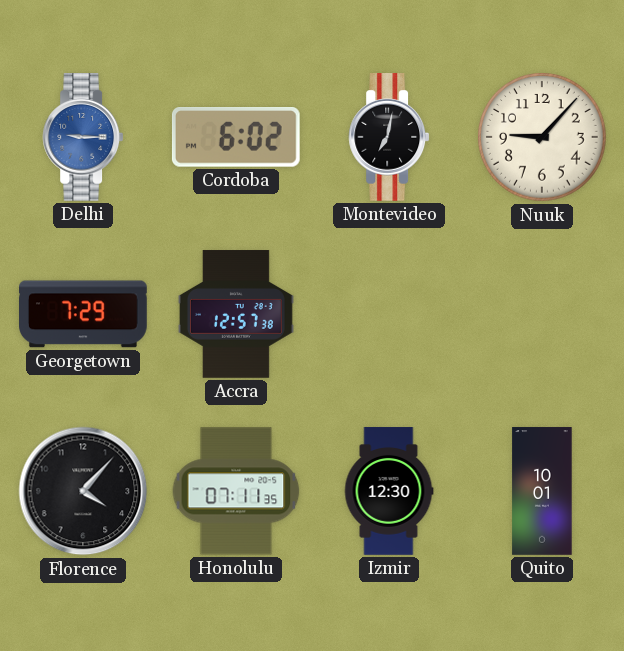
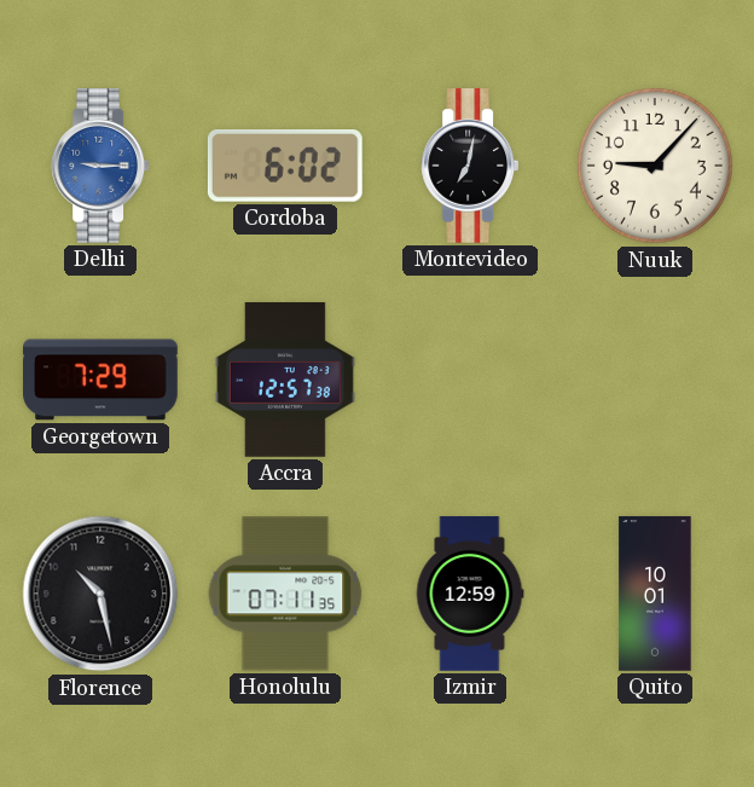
Florence: 4:07 -> 10:28
Izmir: 12:30 -> 12:59
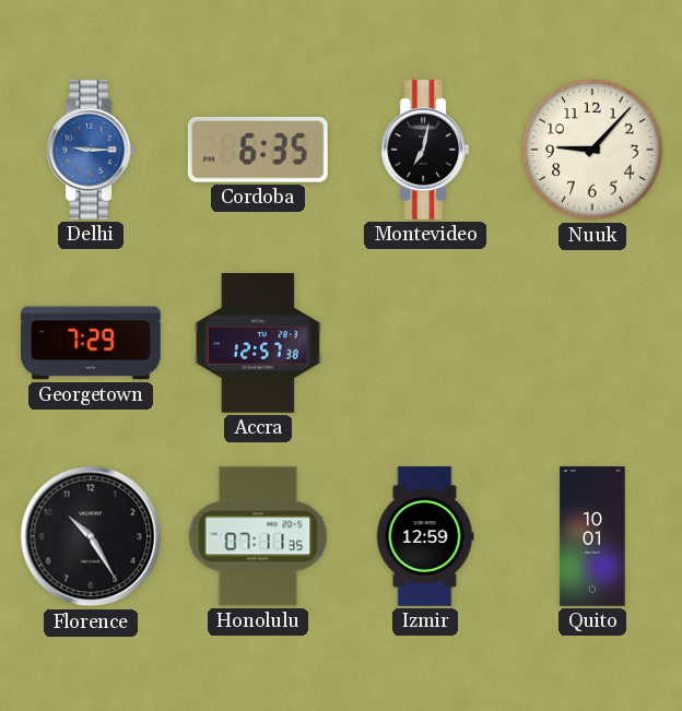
Cordoba: 6:02 -> 6:35
Florence: 10:28 -> 10:25
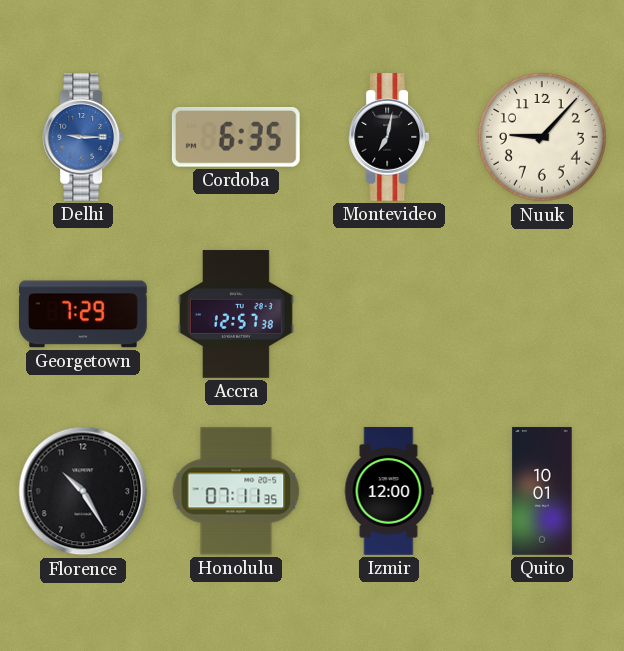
Izmir: 12:59 -> 12:00
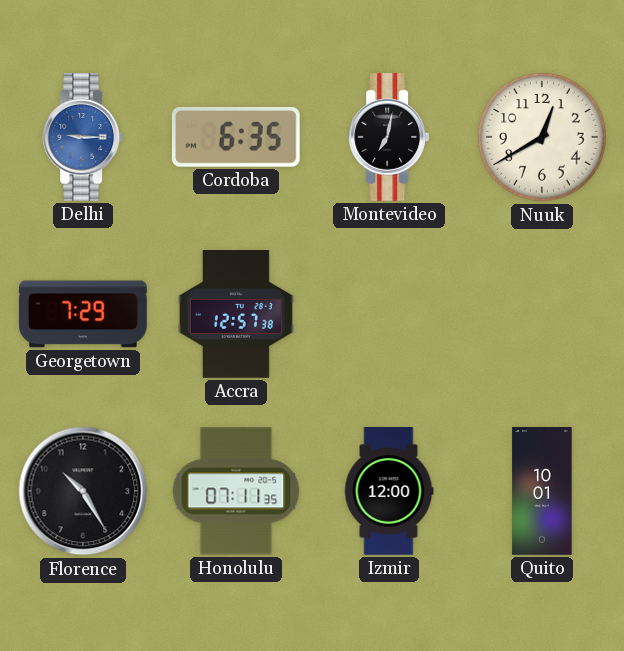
Nuuk: 9:07 -> 12:40
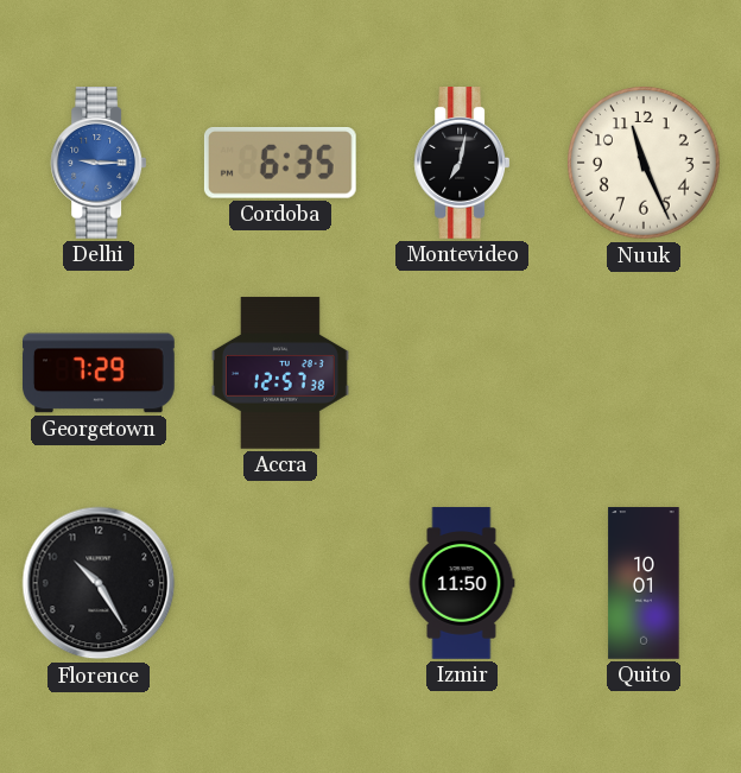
Nuuk: 12:40 -> 11:26
Honolulu: 07:11 -> none
Izmir: 12:00 -> 11:50
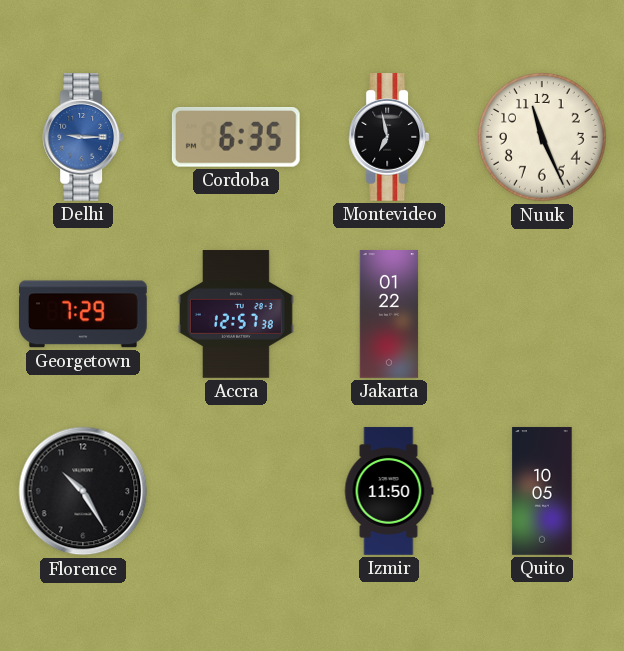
Montevideo: 7:02 -> 6:58
Jakarta: none -> 01:22
Quito: 10:01 -> 10:05
